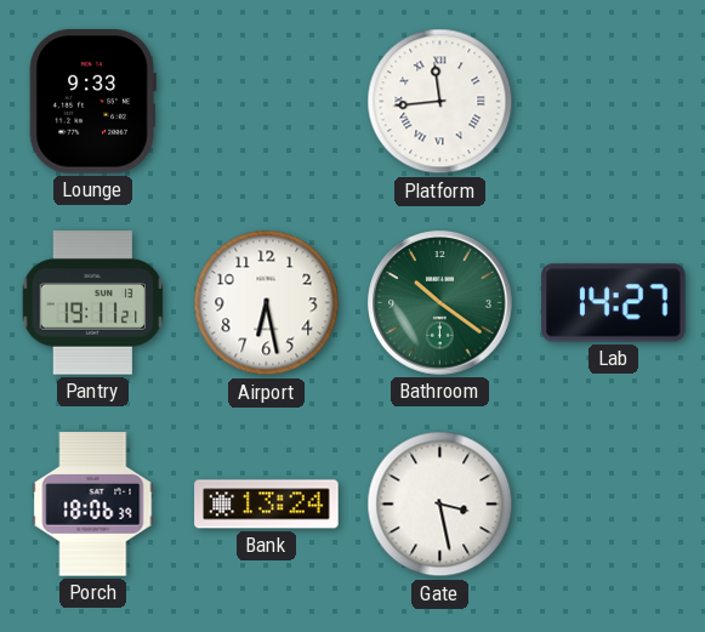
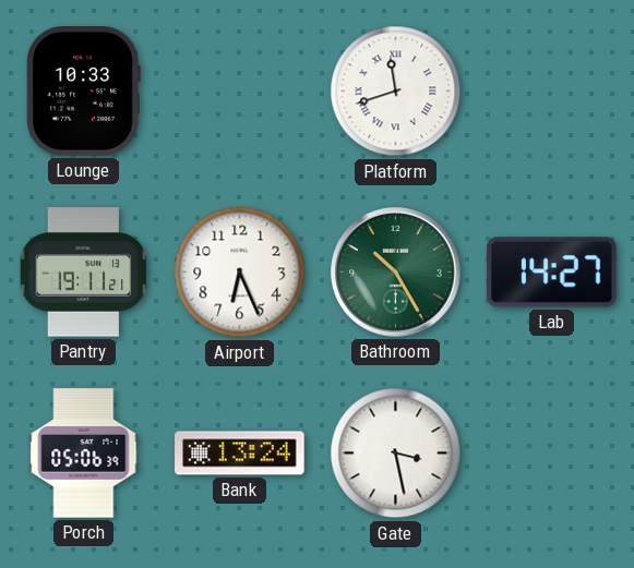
Lounge: 9:33 -> 10:33
Platform: 11:44 -> 11:42
Airport: 6:28 -> 6:26
Bathroom: 10:21 -> 10:25
Porch: 18:06 -> 05:06
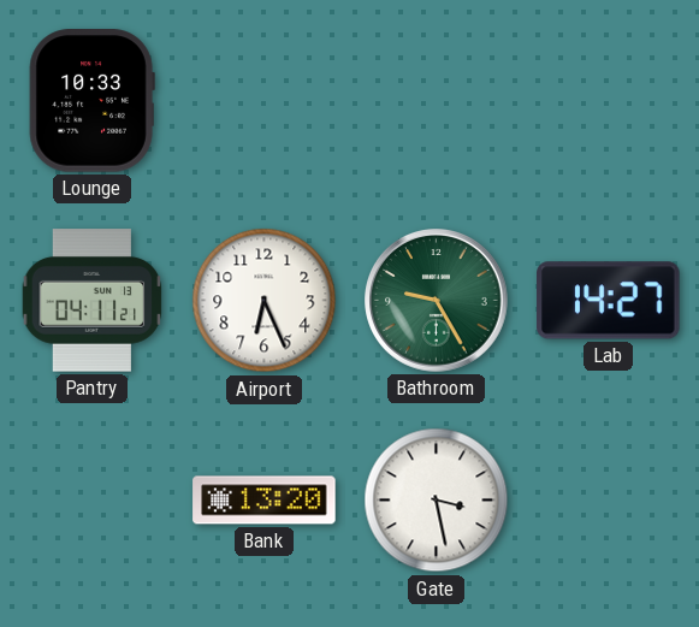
Platform: 11:42 -> none
Pantry: 19:11 -> 04:11
Bathroom: 10:25 -> 9:25
Porch: 05:06 -> none
Bank: 13:24 -> 13:20
